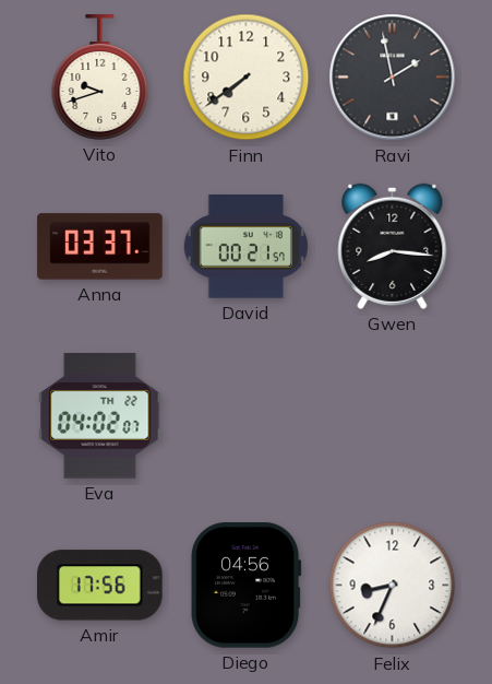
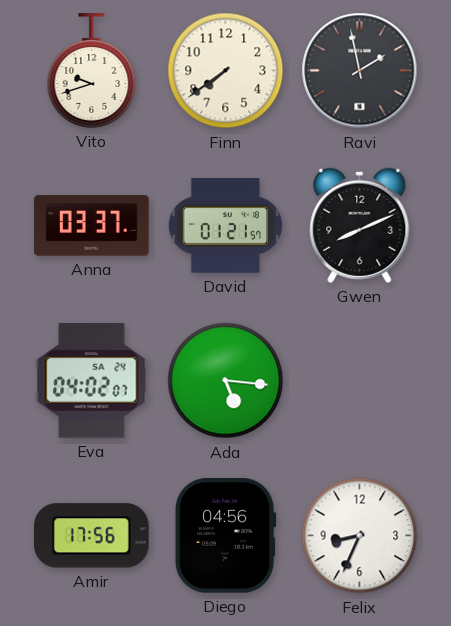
David: 00:21 -> 01:21
Gwen: 8:16 -> 8:11
Eva date: TH 22 -> SA 24
Ada: none -> 5:16
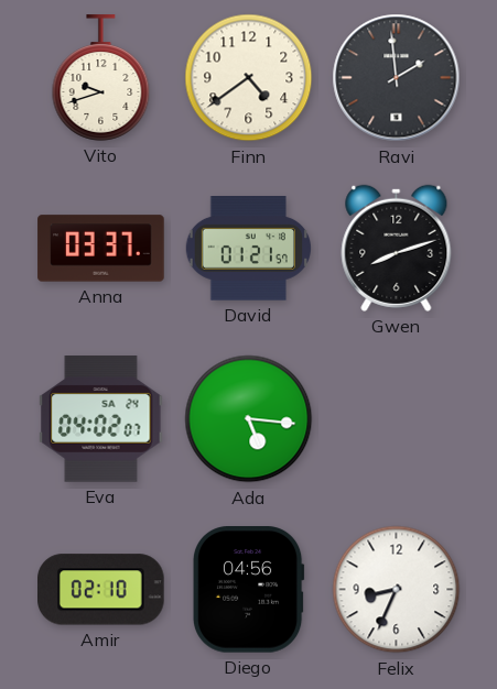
Finn: 7:39 -> 4:39
Ravi: 1:58 -> 1:59
Gwen: 8:11 -> 8:12
Amir: 17:56 -> 02:10
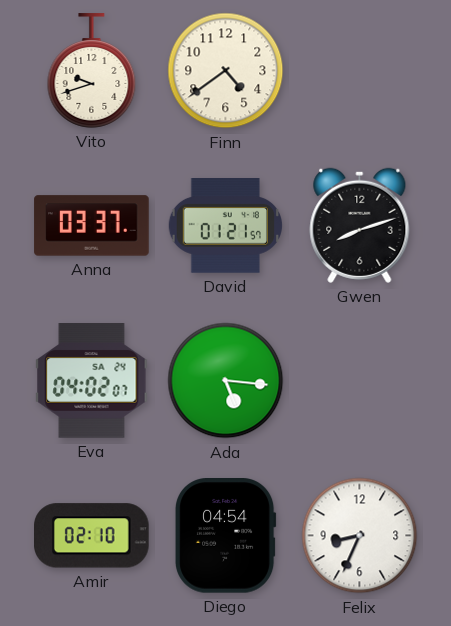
Ravi: 1:59 -> none
Diego: 04:56 -> 04:54
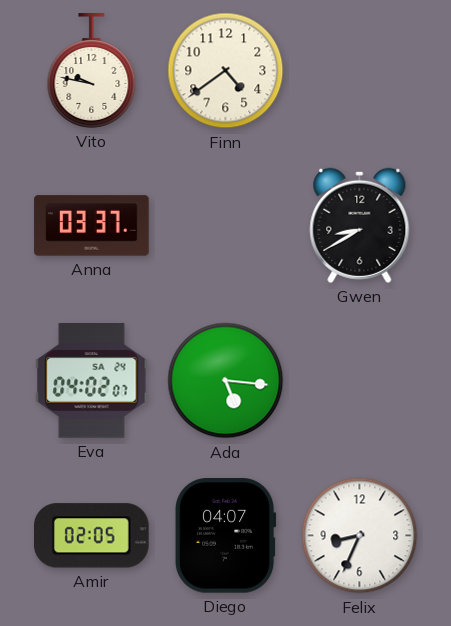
Vito: 9:42 -> 9:47
David: 01:21 -> none
Gwen: 8:12 -> 8:40
Amir: 02:10 -> 02:05
Diego: 04:54 -> 04:07
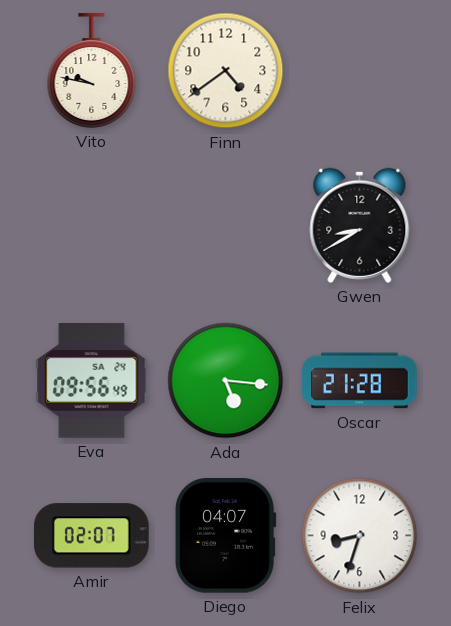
Anna: 03:37 -> none
Eva: 04:02 -> 09:56
Oscar: none -> 21:28
Amir: 02:05 -> 02:07
Felix: 8:34 -> 8:33
